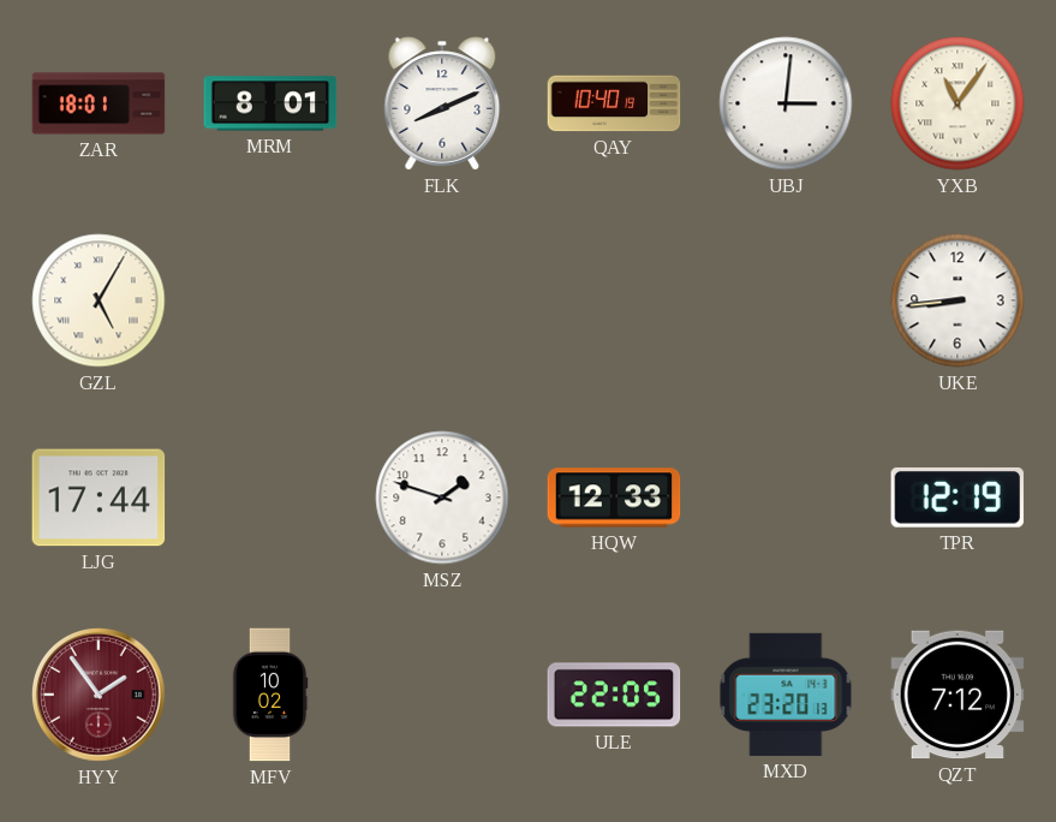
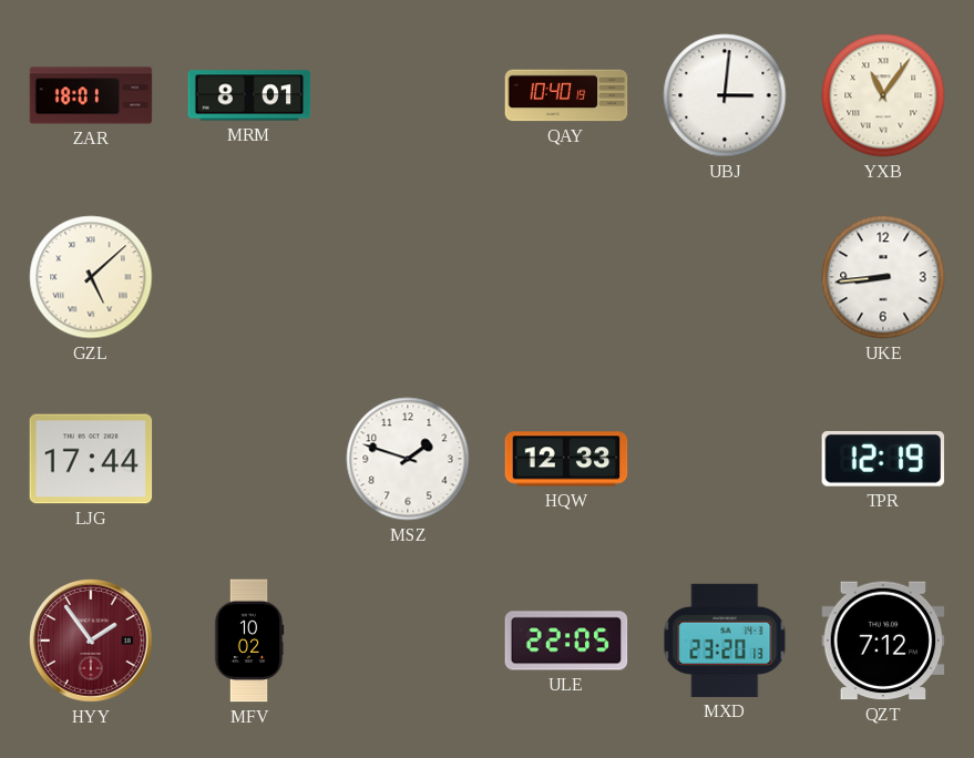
FLK: 8:11 -> none
GZL: 5:05 -> 5:08
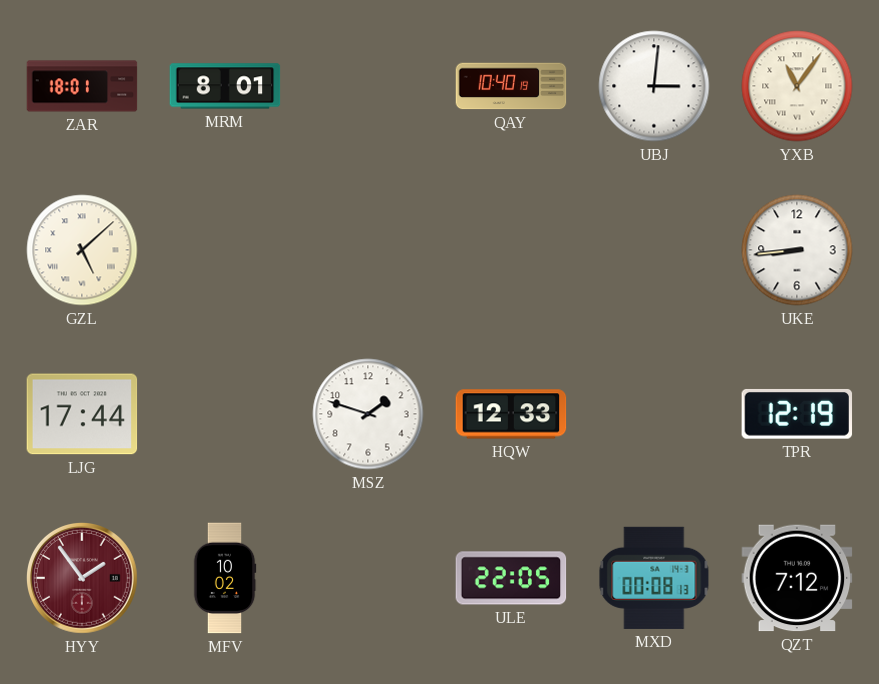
MXD: 23:20 -> 00:08
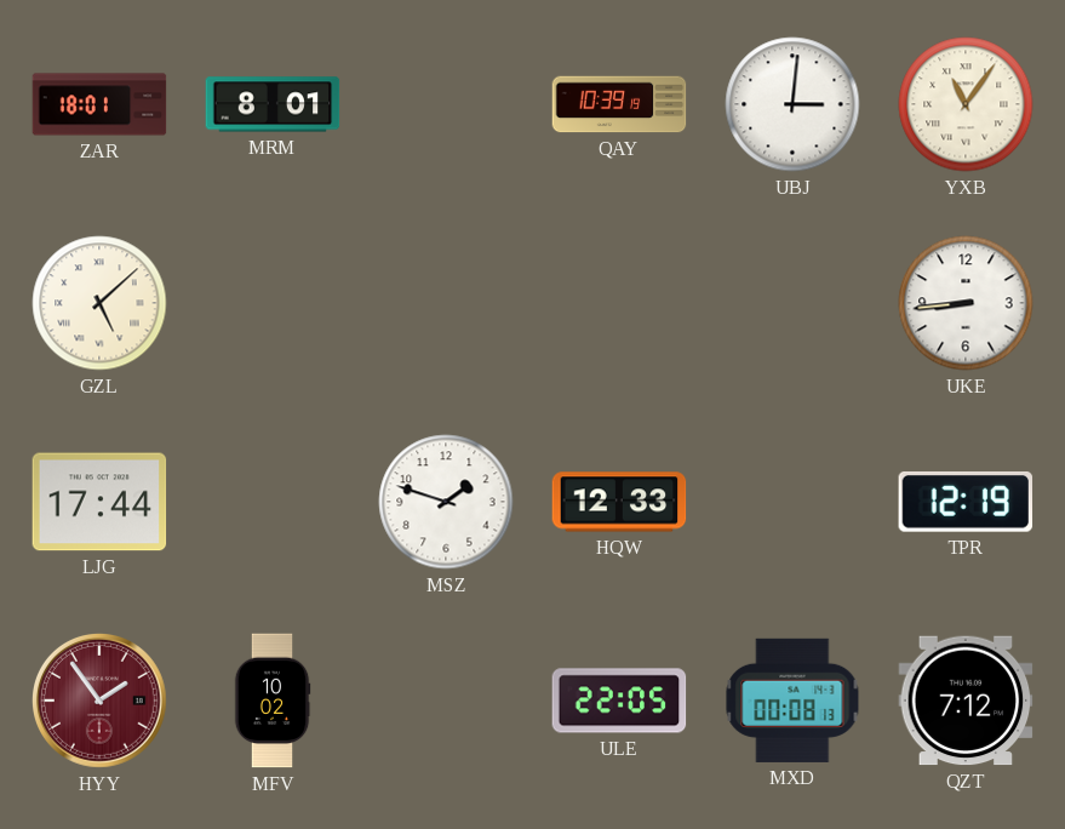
QAY: 10:40 -> 10:39
